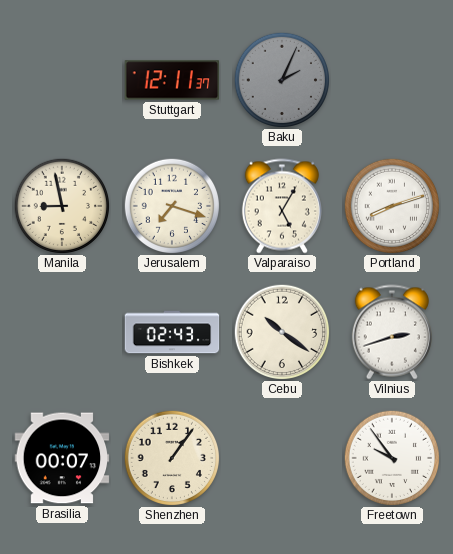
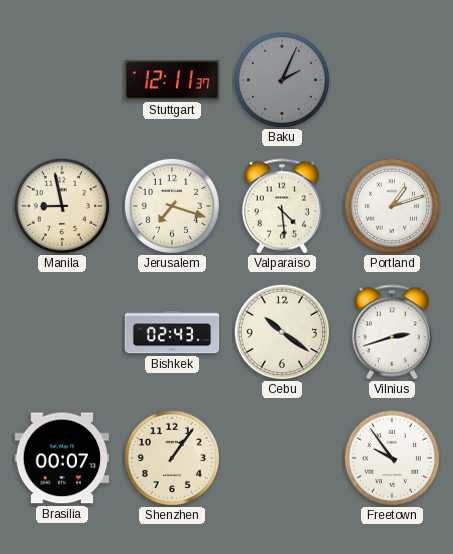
Valparaiso: 5:05 -> 4:29
Portland: 8:12 -> 1:12
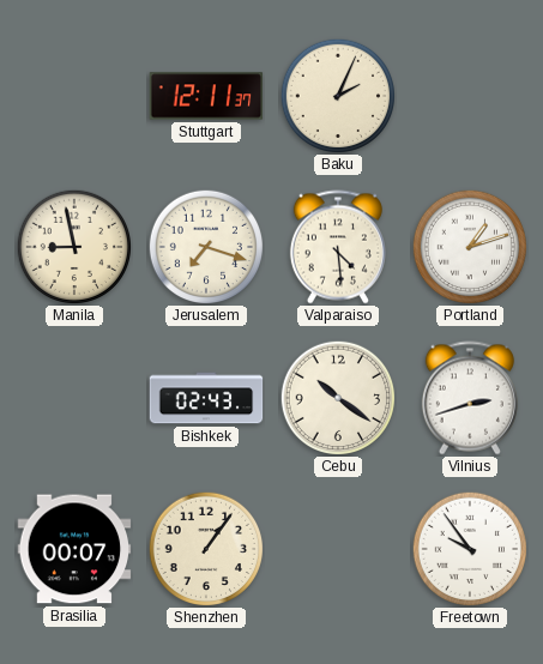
Baku dial: grey -> cream
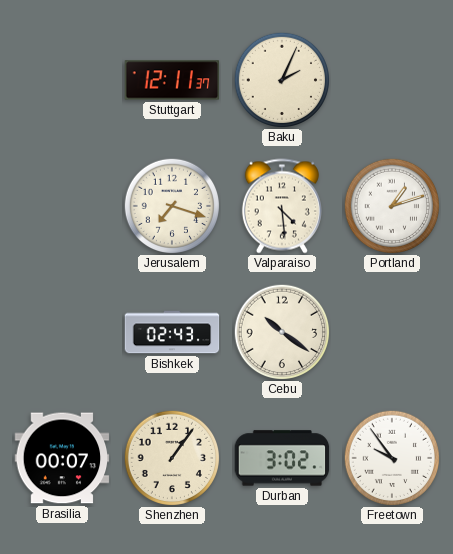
Manila: 8:58 -> none
Vilnius: 2:42 -> none
Durban: none -> 3:02
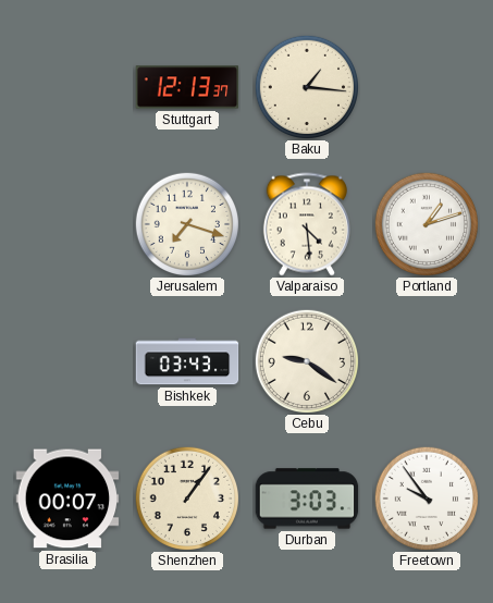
Stuttgart: 12:11 -> 12:13
Baku: 2:04 -> 1:16
Bishkek: 02:43 -> 03:43
Cebu: 10:21 -> 9:21
Durban: 3:02 -> 3:03
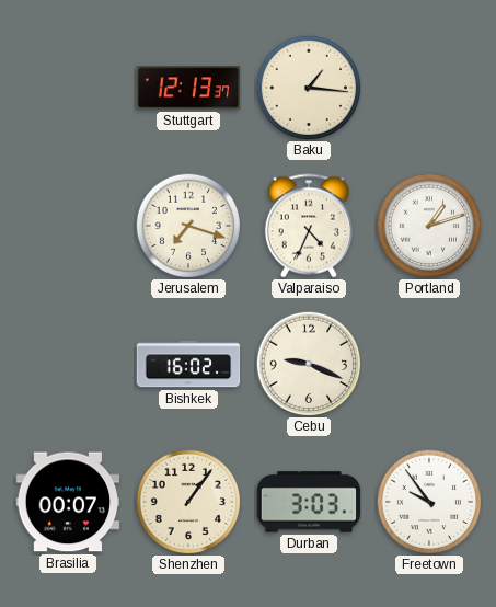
Valparaiso: 4:29 -> 4:34
Bishkek: 03:43 -> 16:02
Cebu: 9:21 -> 9:19
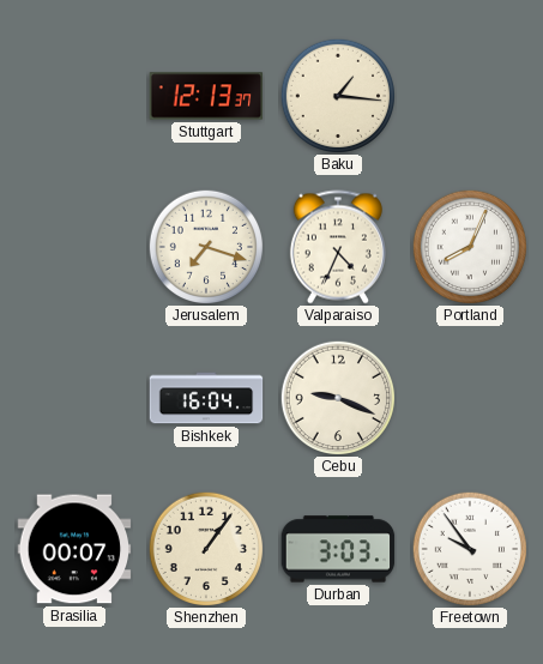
Portland: 1:12 -> 8:04
Bishkek: 16:02 -> 16:04
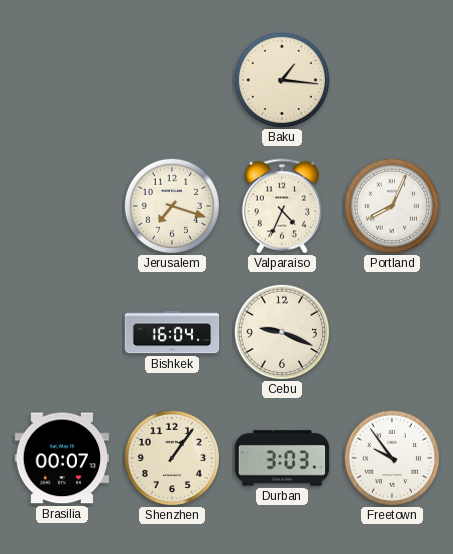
Stuttgart: 12:13 -> none
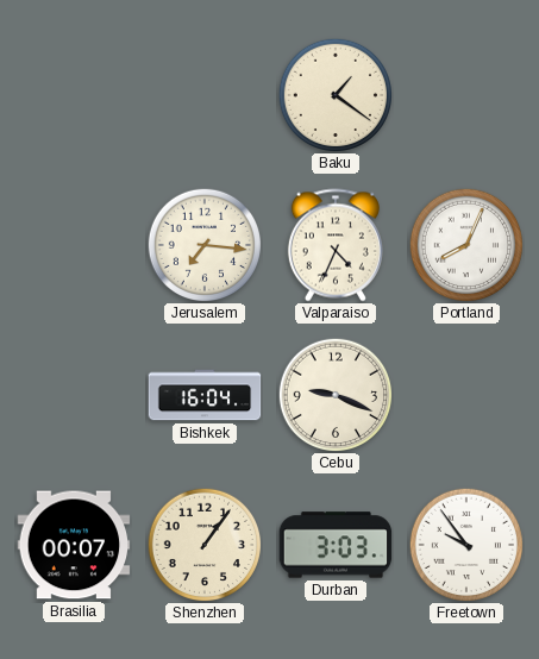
Baku: 1:16 -> 1:21
Jerusalem: 7:18 -> 7:16
